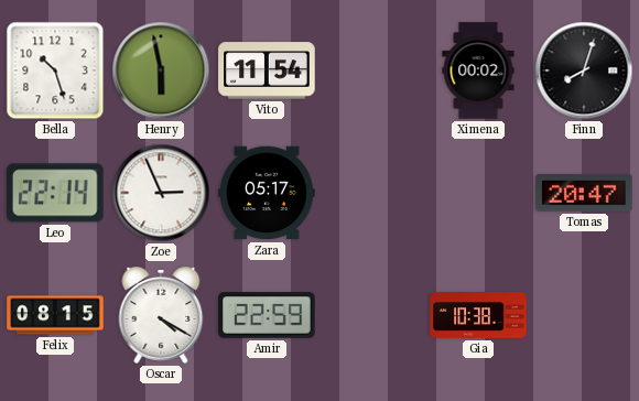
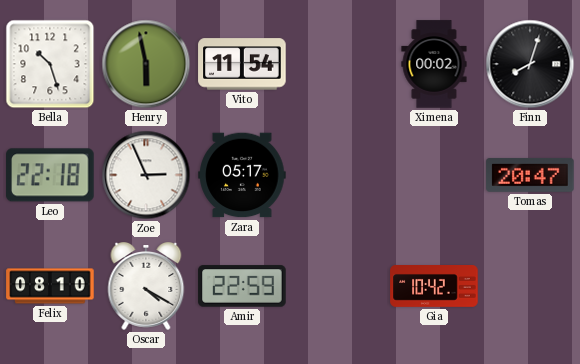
Leo: 22:14 -> 22:18
Felix: 08:15 -> 08:10
Gia: 10:38 -> 10:42
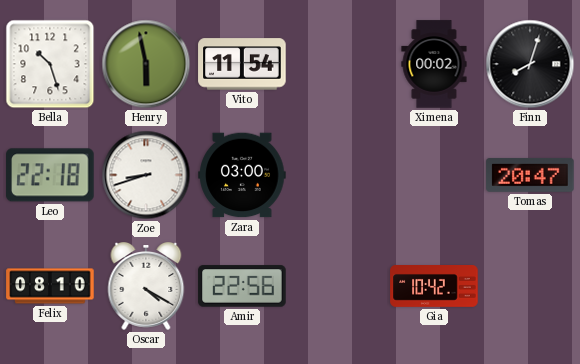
Zoe: 2:56 -> 8:42
Zara: 05:17 -> 03:00
Amir: 22:59 -> 22:56
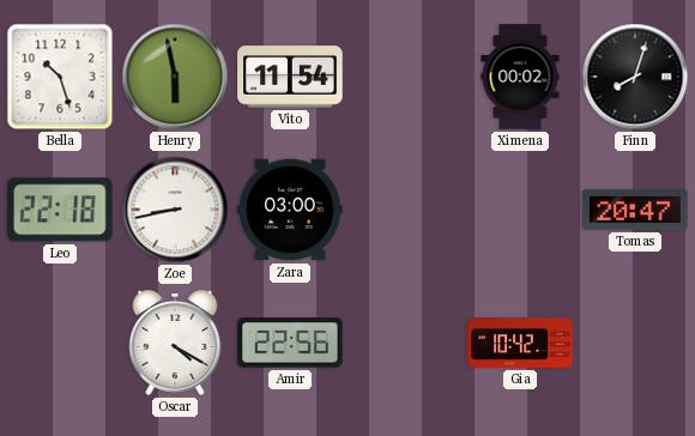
Zoe: 8:42 -> 8:43
Felix: 08:10 -> none
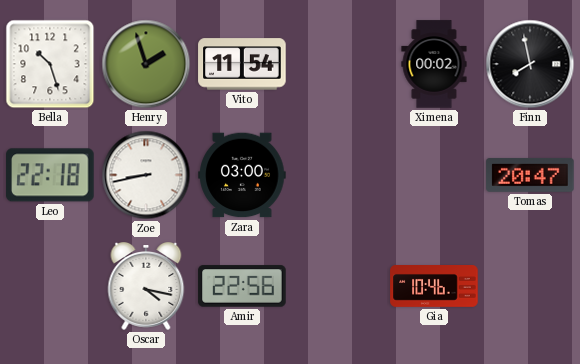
Henry: 5:58 -> 1:57
Finn: 8:03 -> 7:58
Oscar: 4:20 -> 4:17
Gia: 10:42 -> 10:46
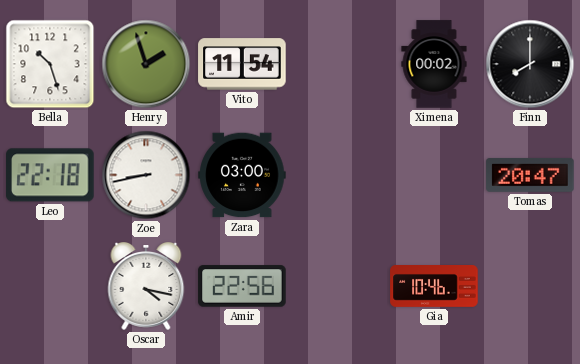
Finn: 7:58 -> 8:00
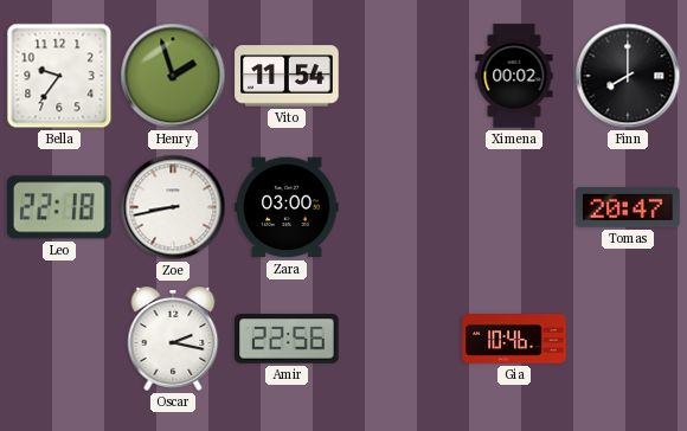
Bella: 10:27 -> 9:36
Oscar: 4:17 -> 2:17
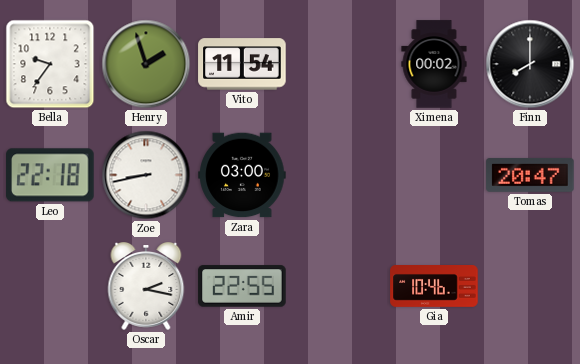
Amir: 22:56 -> 22:55
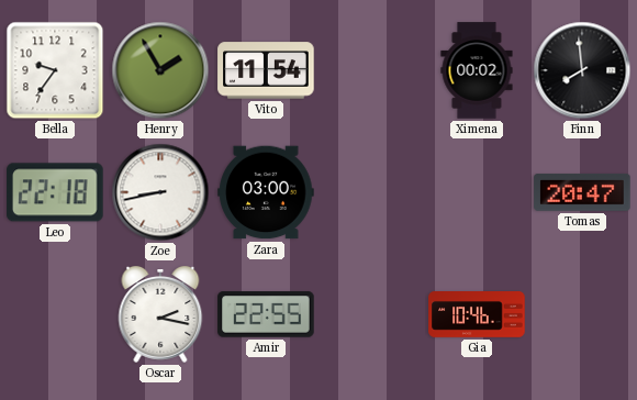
Henry: 1:57 -> 1:55
Finn: 8:00 -> 7:59
